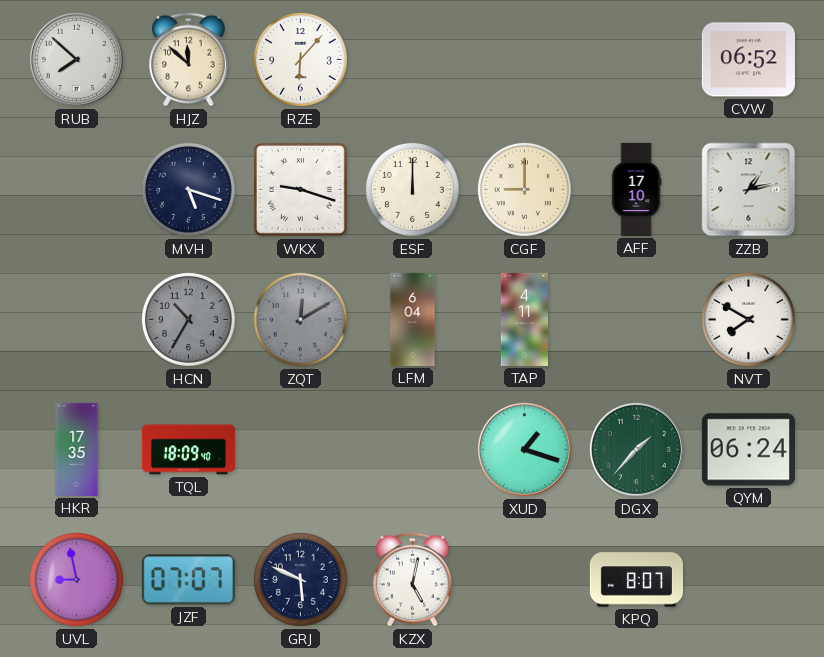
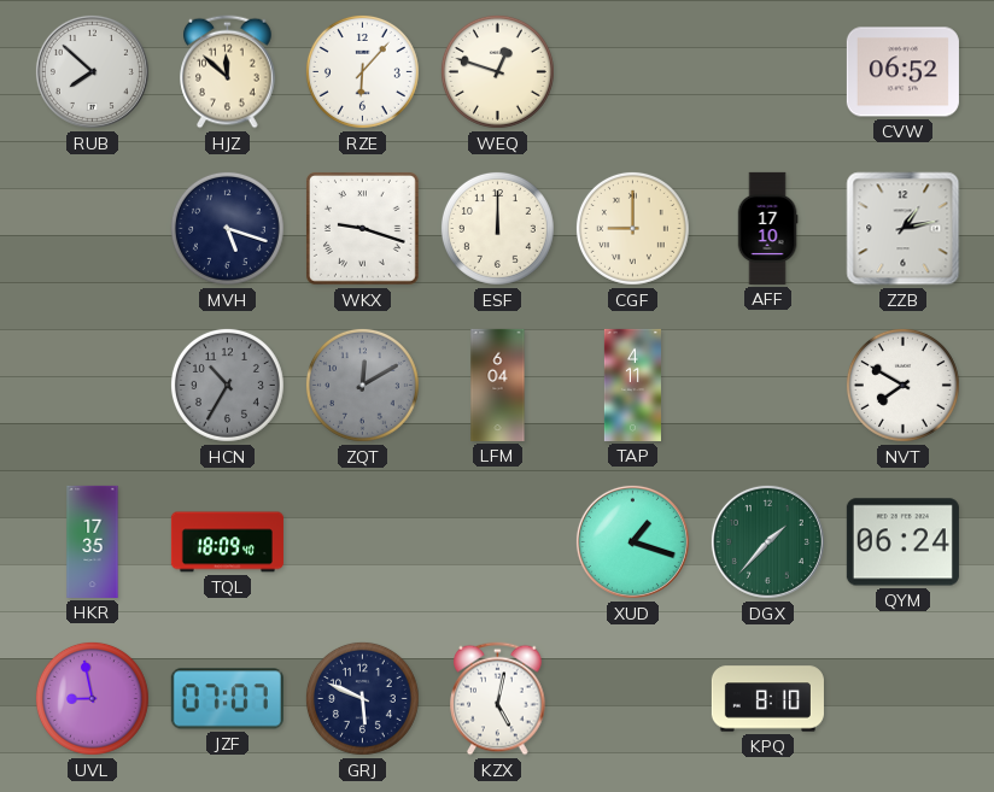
WEQ: none -> 12:48
KPQ: 8:07 -> 8:10
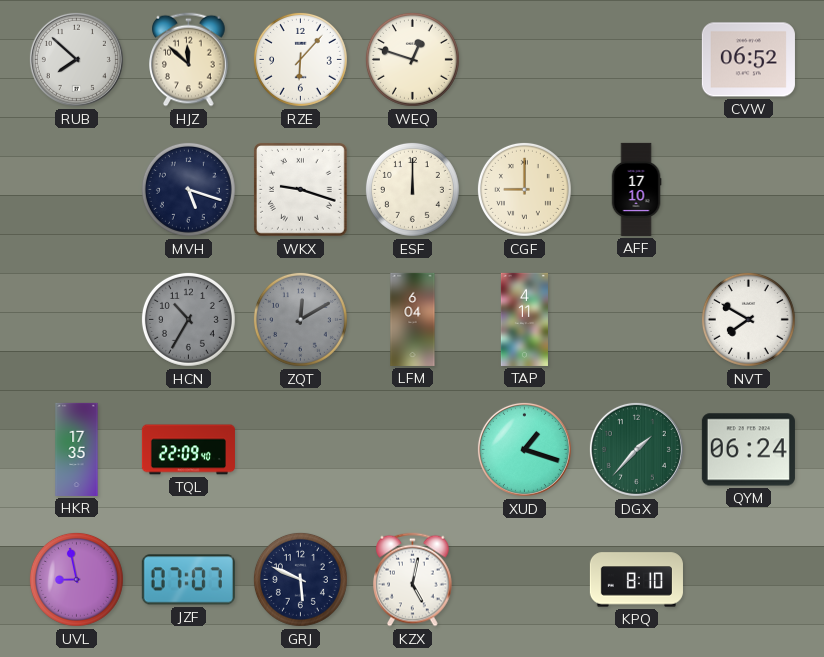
ZZB: 1:13 -> none
TQL: 18:09 -> 22:09
